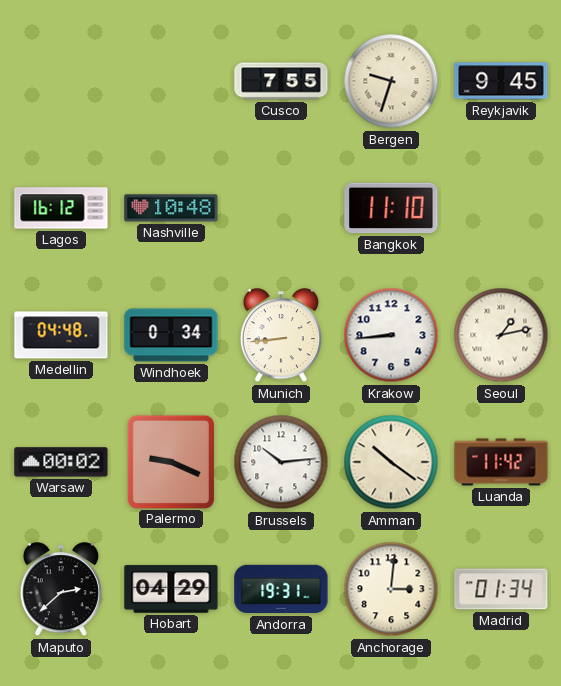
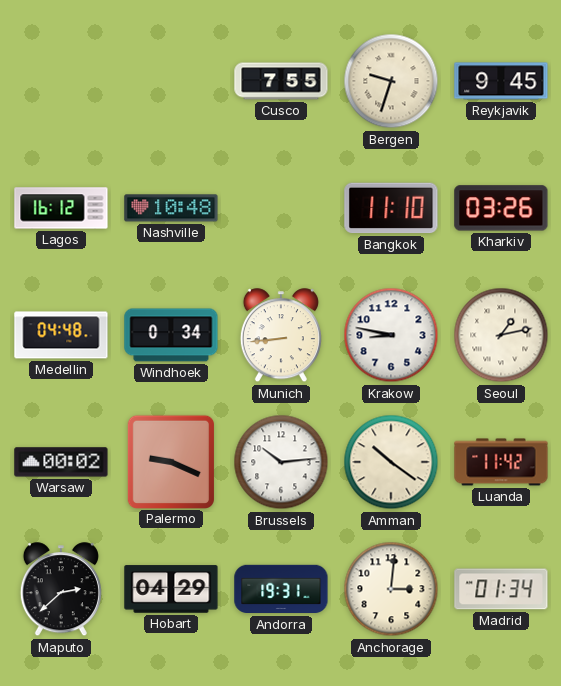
Kharkiv: none -> 03:26
Krakow: 8:44 -> 8:47
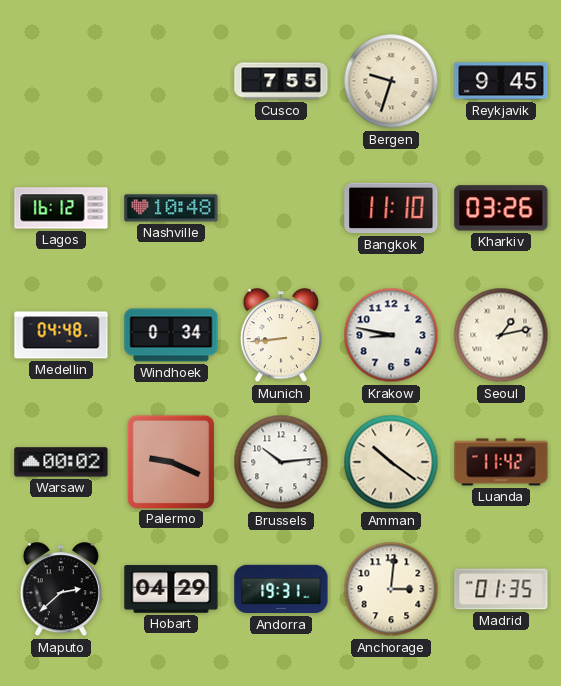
Madrid: 01:34 -> 01:35
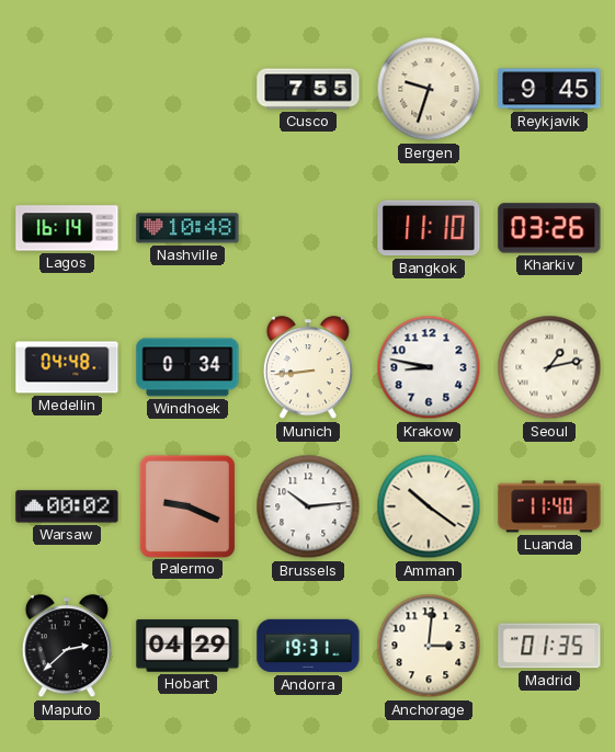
Lagos: 16:12 -> 16:14
Luanda: 11:42 -> 11:40
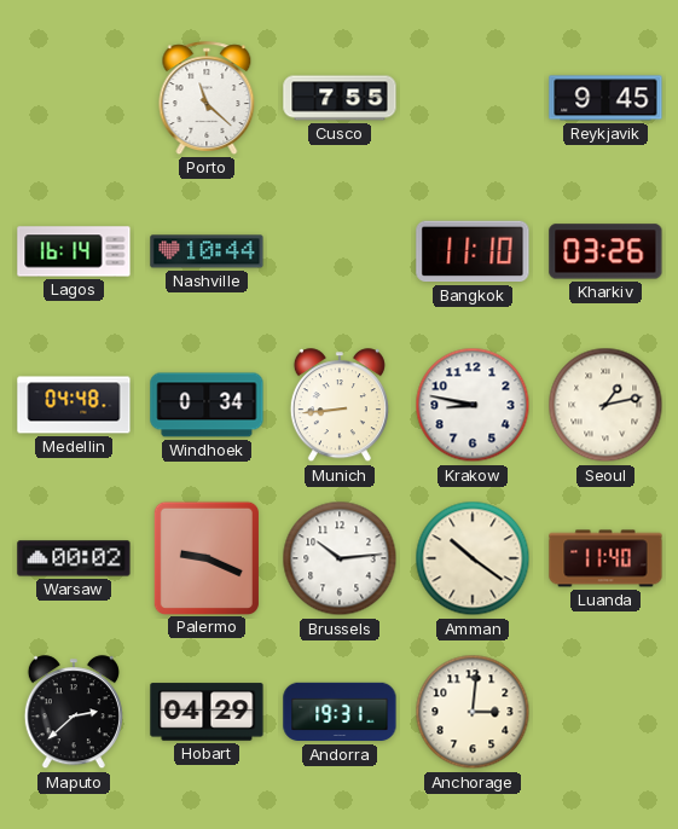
Porto: none -> 11:22
Bergen: 9:33 -> none
Nashville: 10:48 -> 10:44
Madrid: 01:35 -> none
